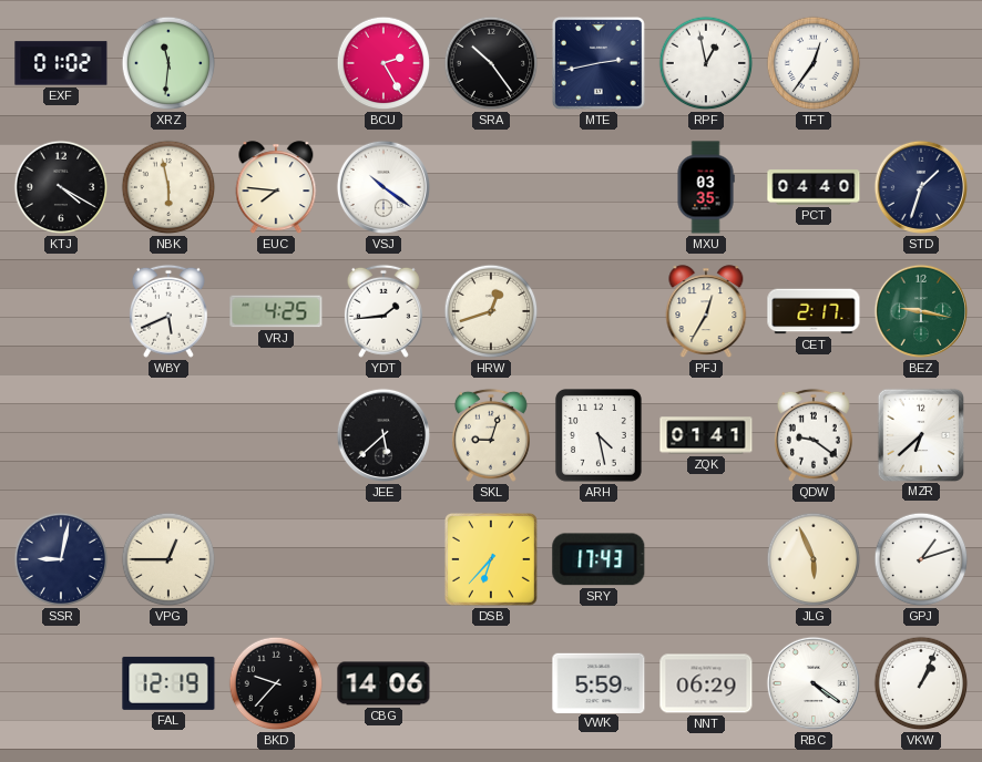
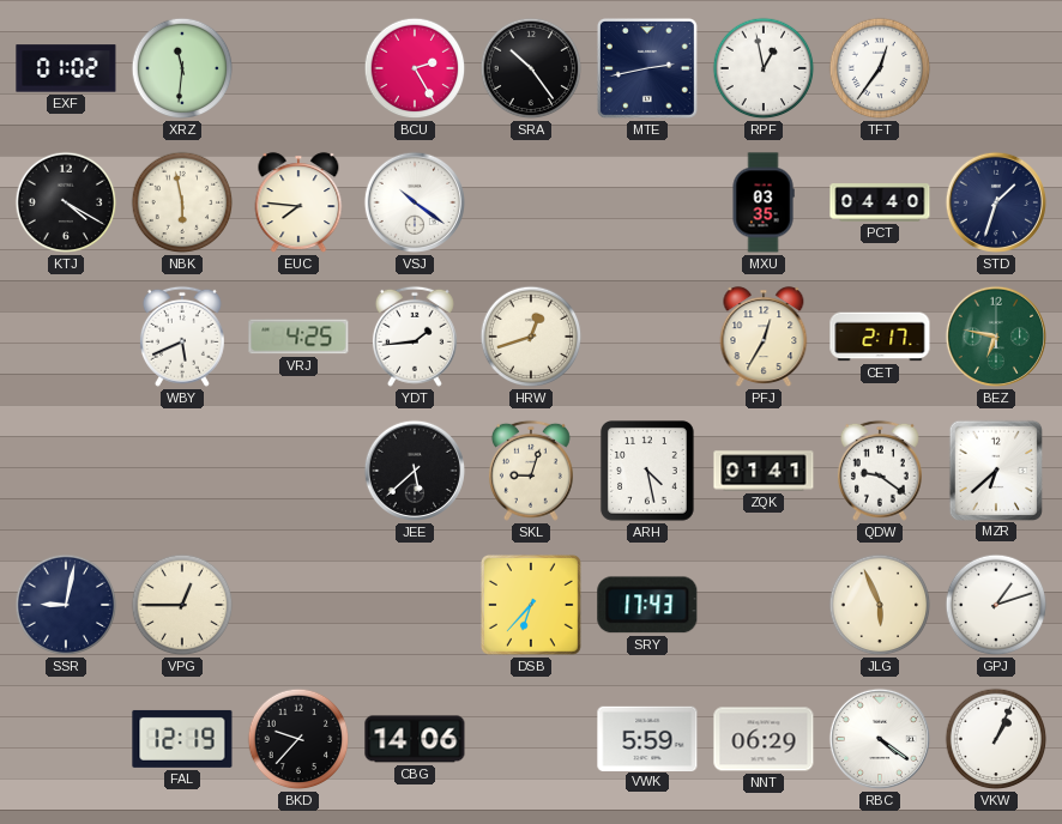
BEZ: 9:17 -> 6:47
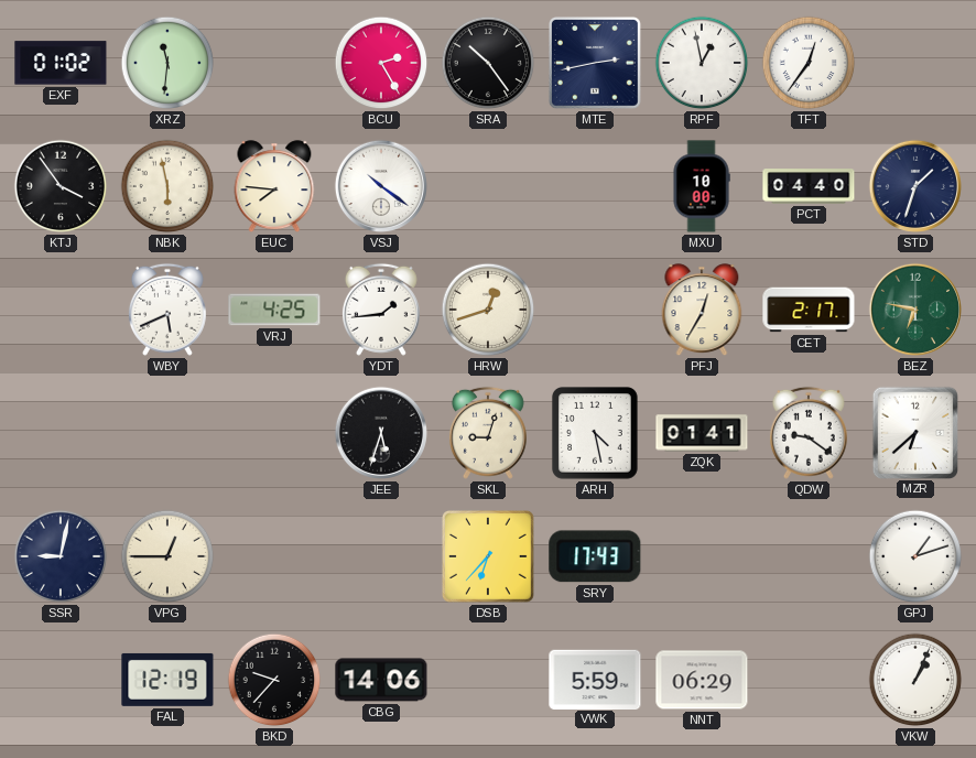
KTJ: 4:20 -> 3:54
MXU: 03:35 -> 10:00
JEE: 5:38 -> 5:33
JLG: 5:56 -> none
RBC: 4:21 -> none
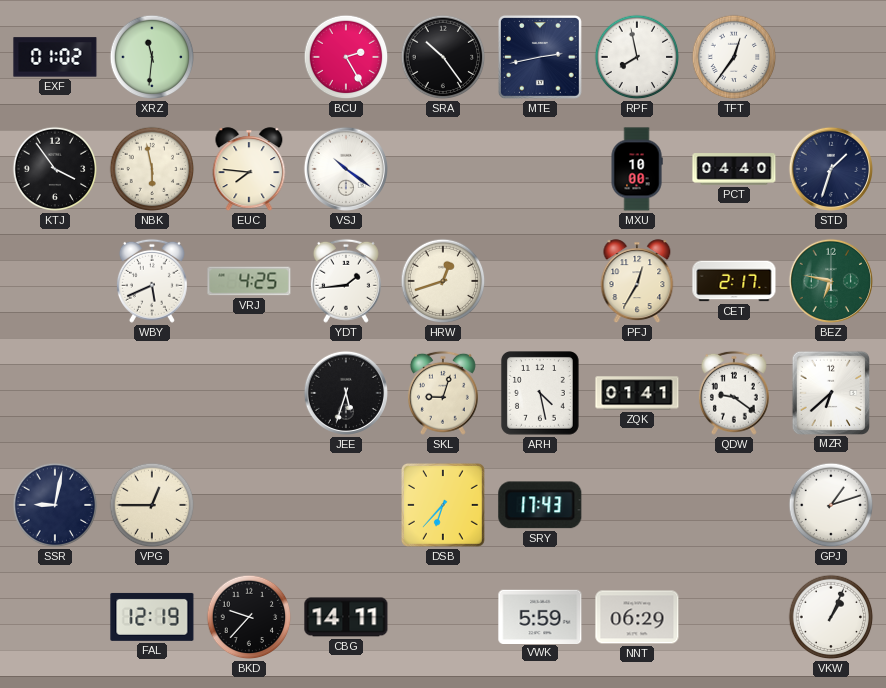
RPF: 12:58 -> 7:58
CBG: 14:06 -> 14:11
